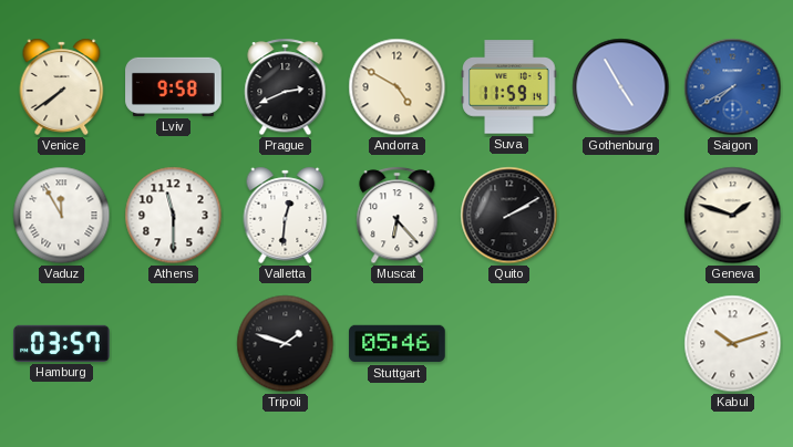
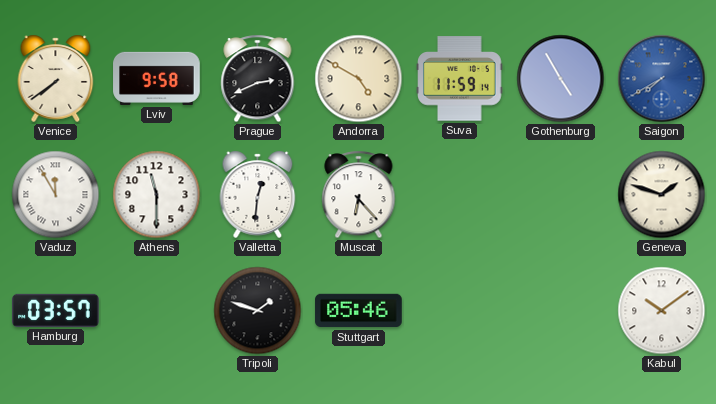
Quito: 2:10 -> none
Kabul: 10:12 -> 10:09
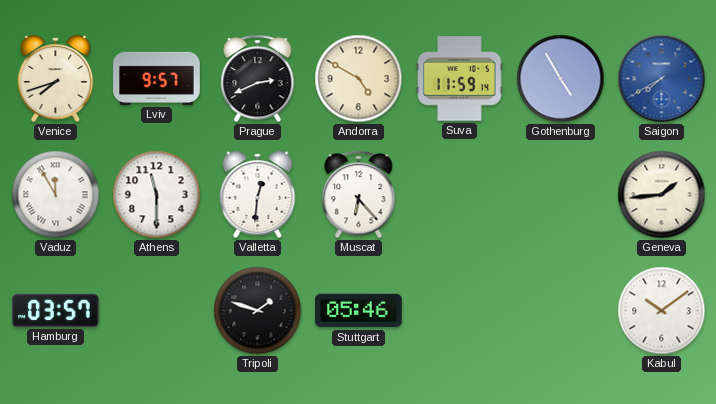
Venice: 7:39 -> 7:42
Lviv: 9:58 -> 9:57
Geneva: 1:48 -> 1:44
